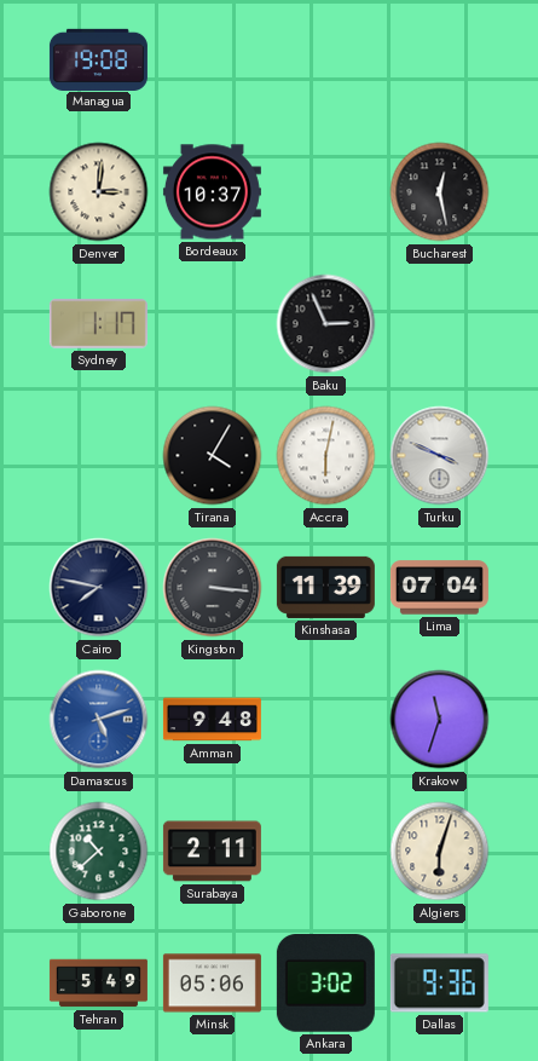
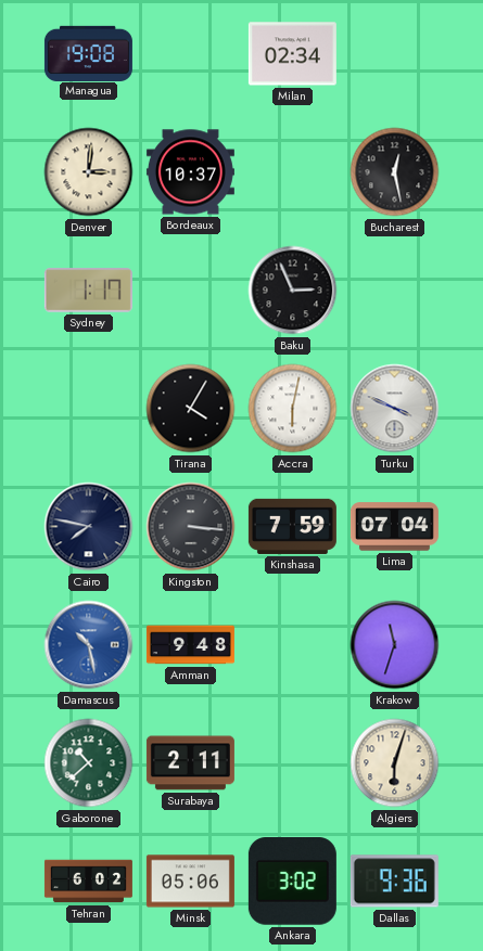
Milan: none -> 02:34
Kinshasa: 11:39 -> 7:59
Damascus: 5:12 -> 10:28
Tehran: 5:49 -> 6:02
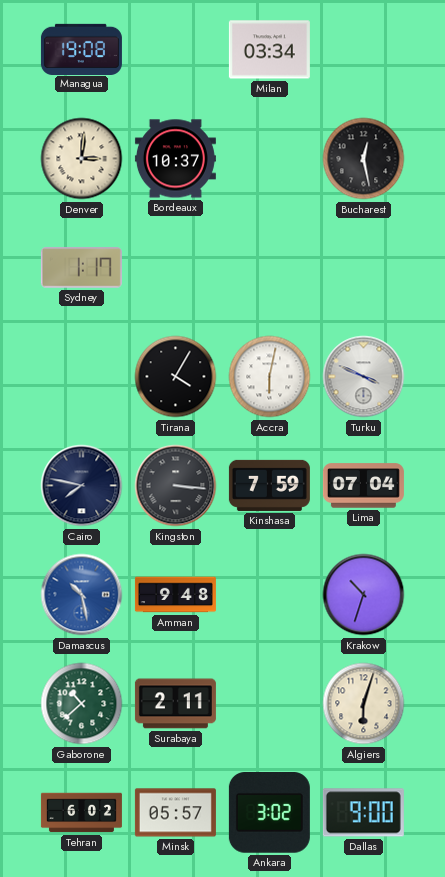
Milan: 02:34 -> 03:34
Baku: 2:56 -> none
Krakow: 11:33 -> 10:33
Minsk: 05:06 -> 05:57
Dallas: 9:36 -> 9:00
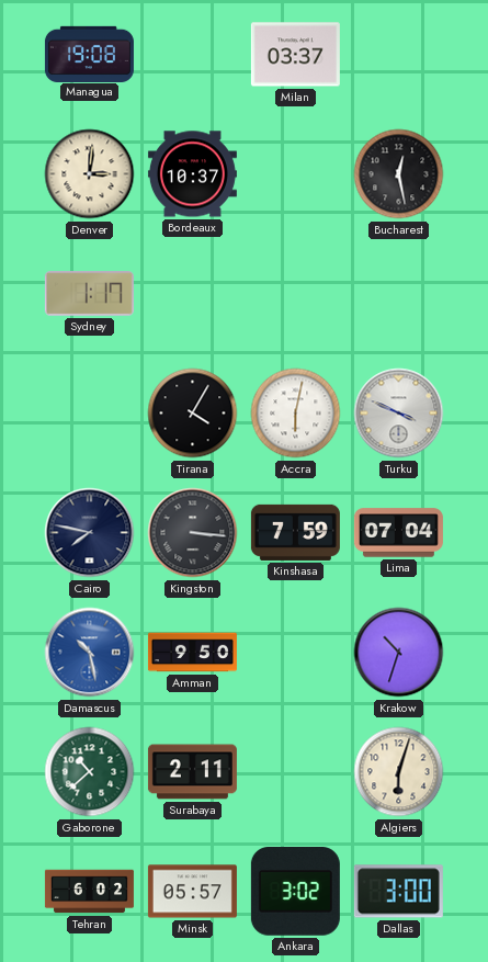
Milan: 03:34 -> 03:37
Amman: 9:48 -> 9:50
Dallas: 9:00 -> 3:00
